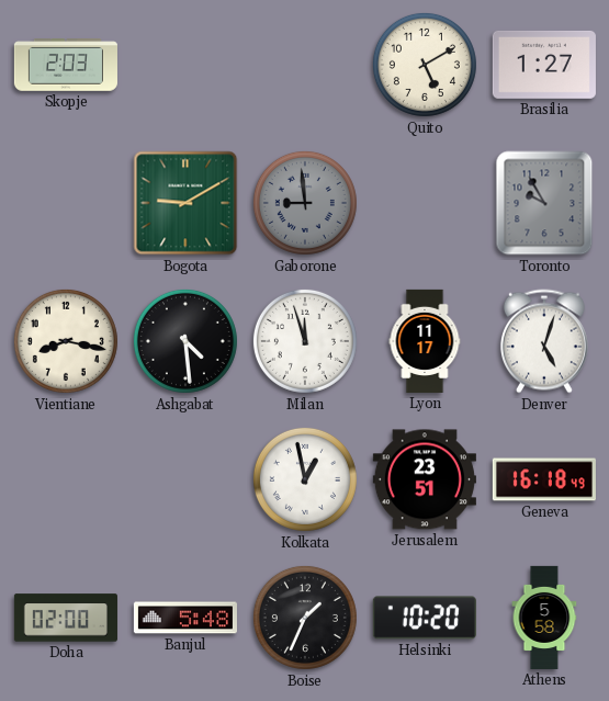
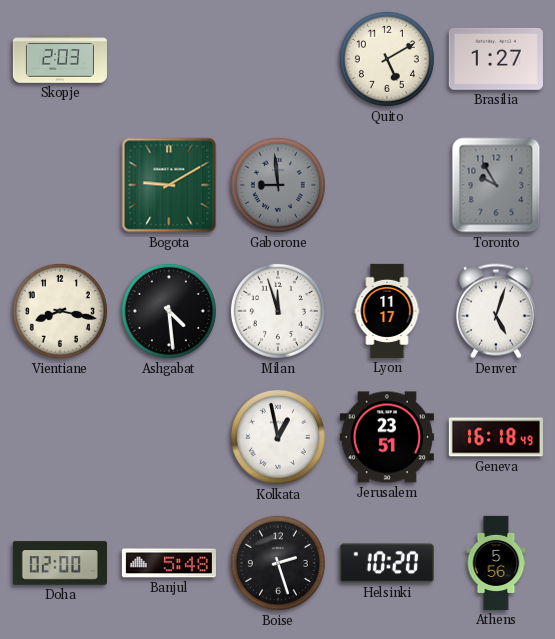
Boise: 1:34 -> 2:27
Athens: 5:58 -> 5:56
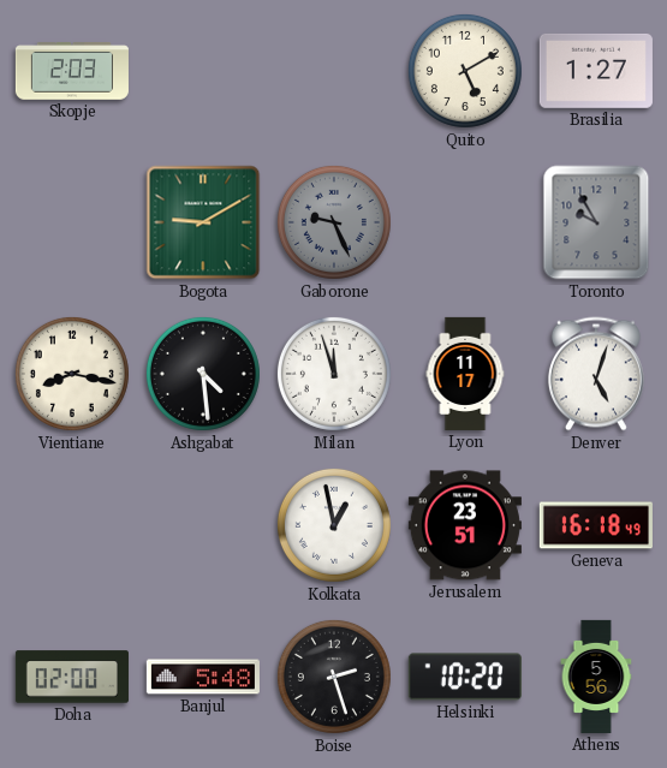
Gaborone: 8:59 -> 9:26
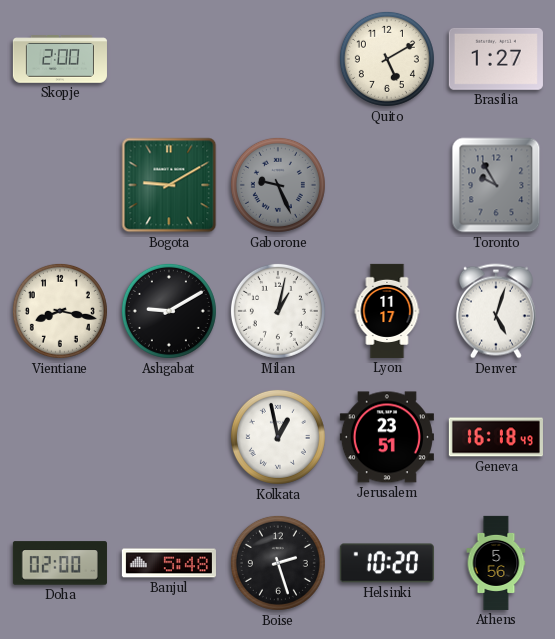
Skopje: 2:03 -> 2:00
Ashgabat: 4:29 -> 9:10
Milan: 11:57 -> 1:02
